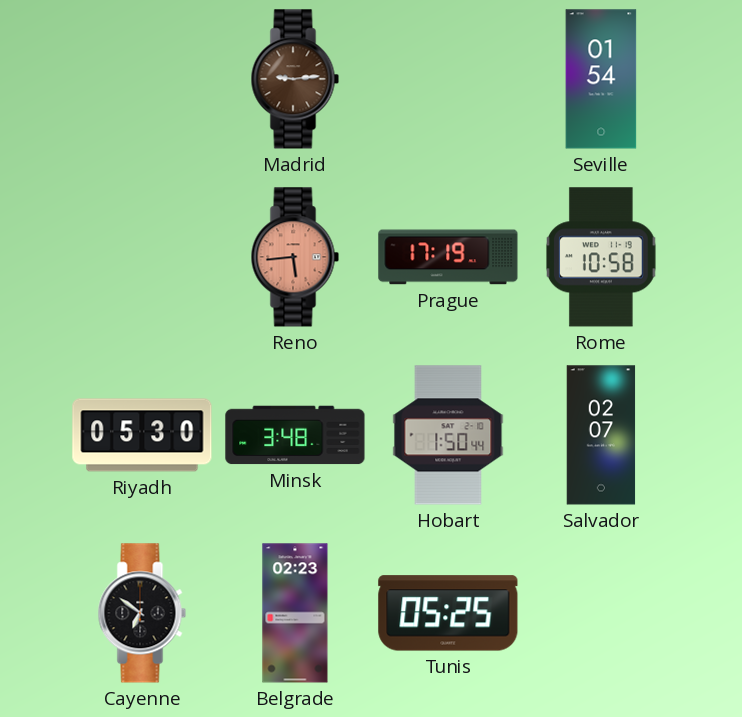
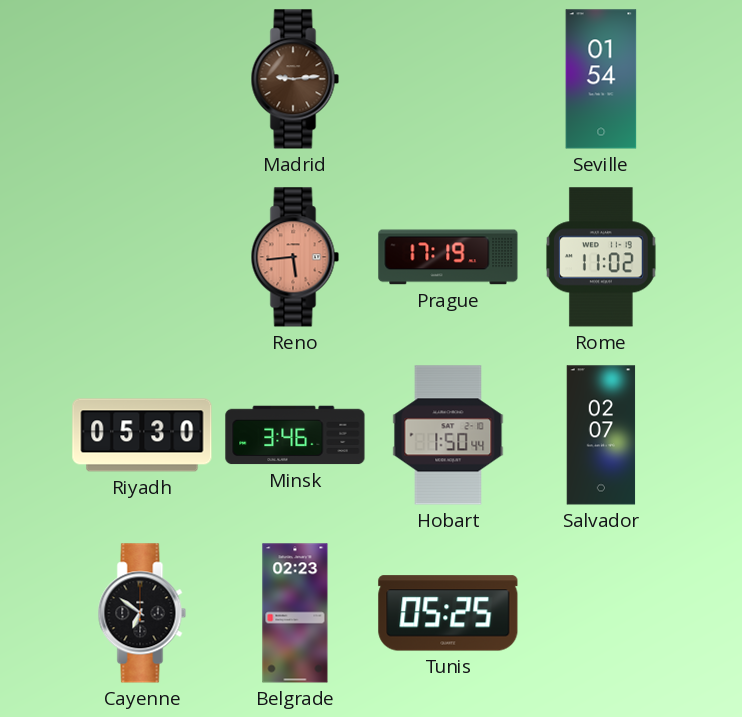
Rome: 10:58 -> 11:02
Minsk: 3:48 -> 3:46
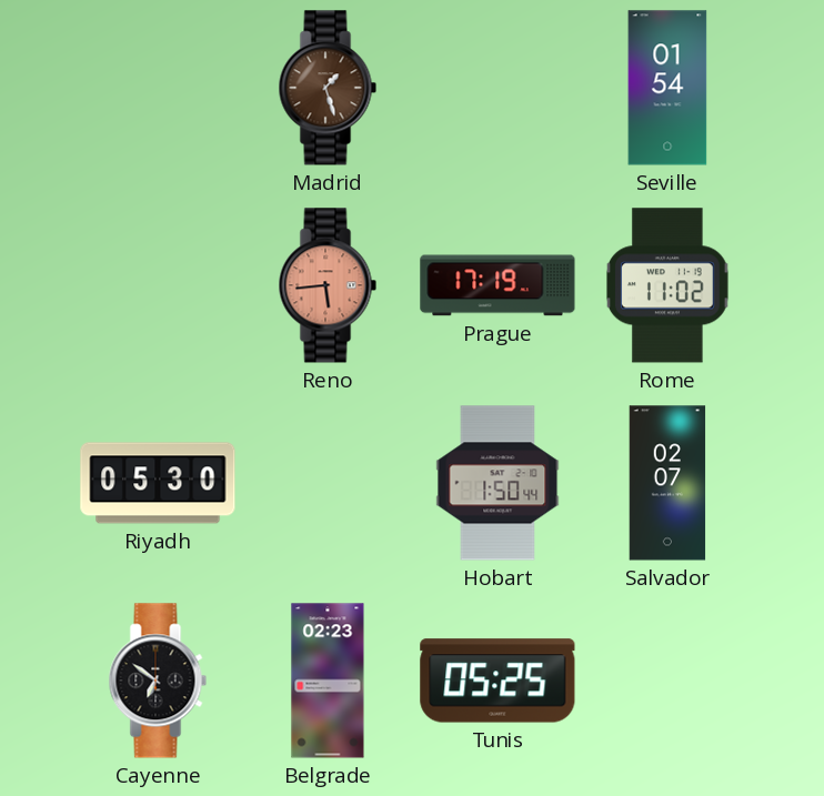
Madrid: 9:14 -> 1:27
Minsk: 3:46 -> none
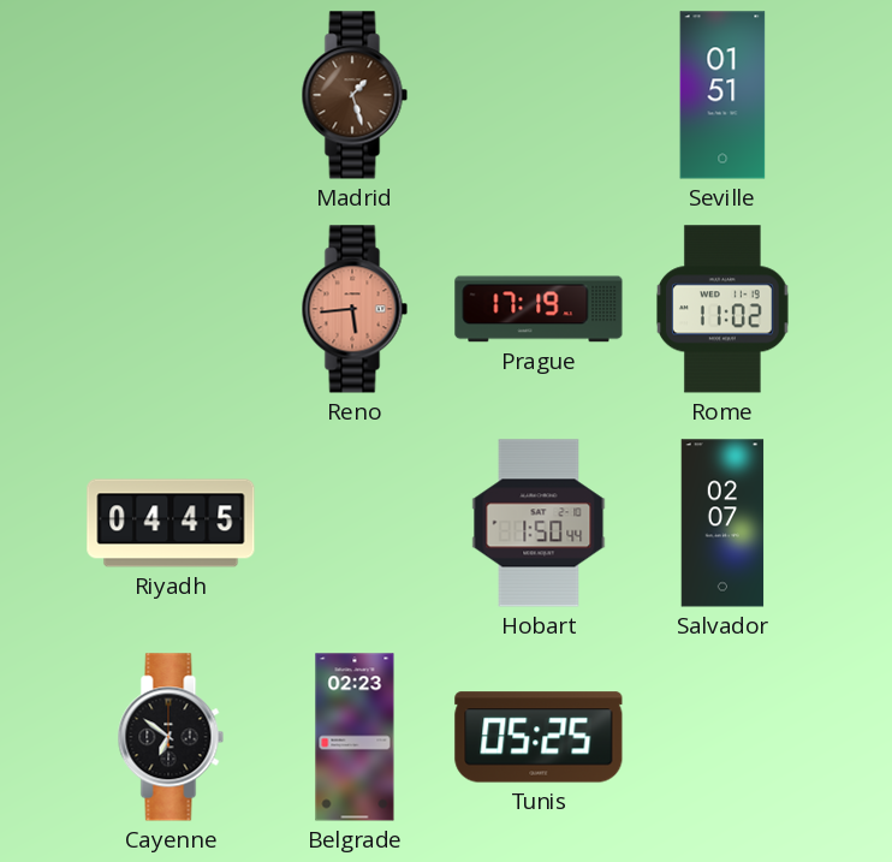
Seville: 01:54 -> 01:51
Riyadh: 05:30 -> 04:45
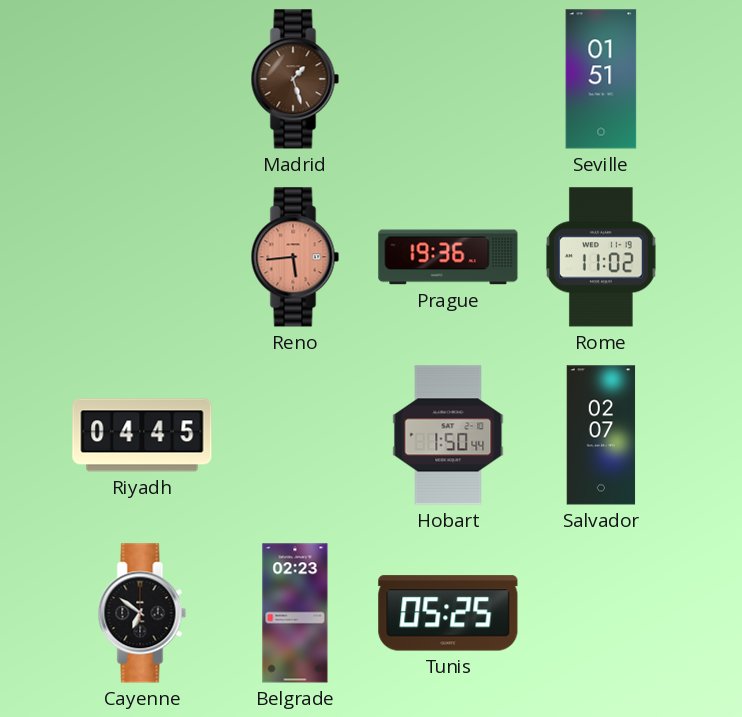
Prague: 17:19 -> 19:36
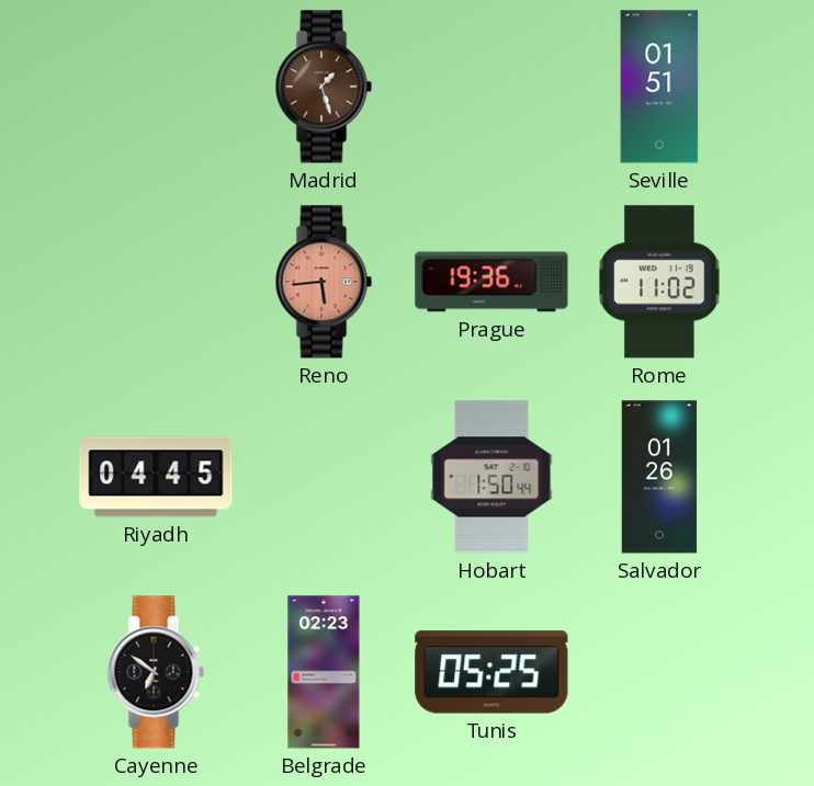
Salvador: 02:07 -> 01:26
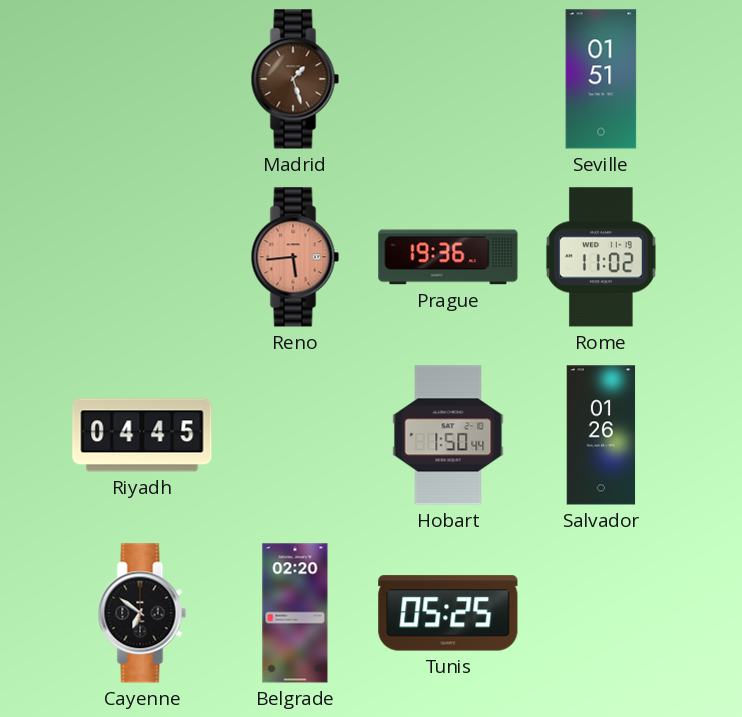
Belgrade: 02:23 -> 02:20
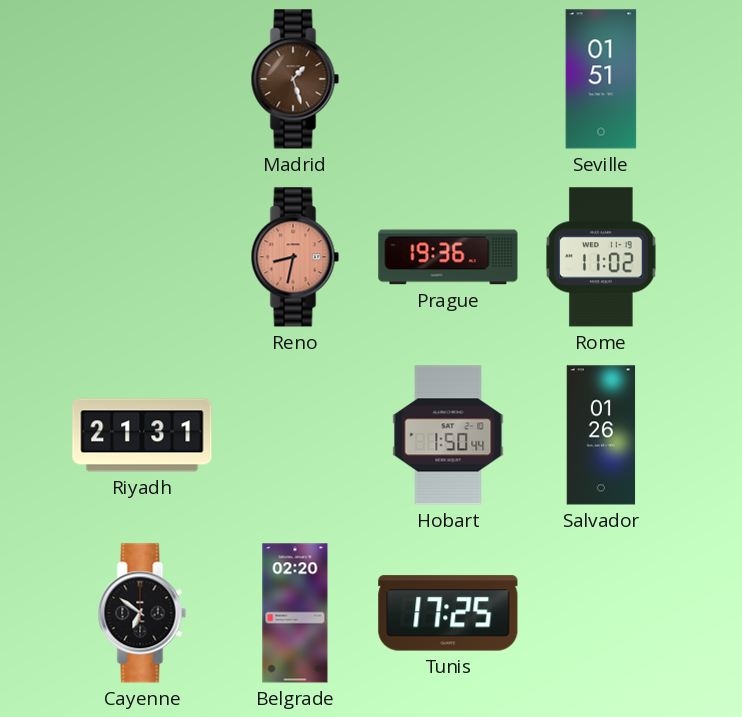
Reno: 5:44 -> 8:32
Riyadh: 04:45 -> 21:31
Tunis: 05:25 -> 17:25
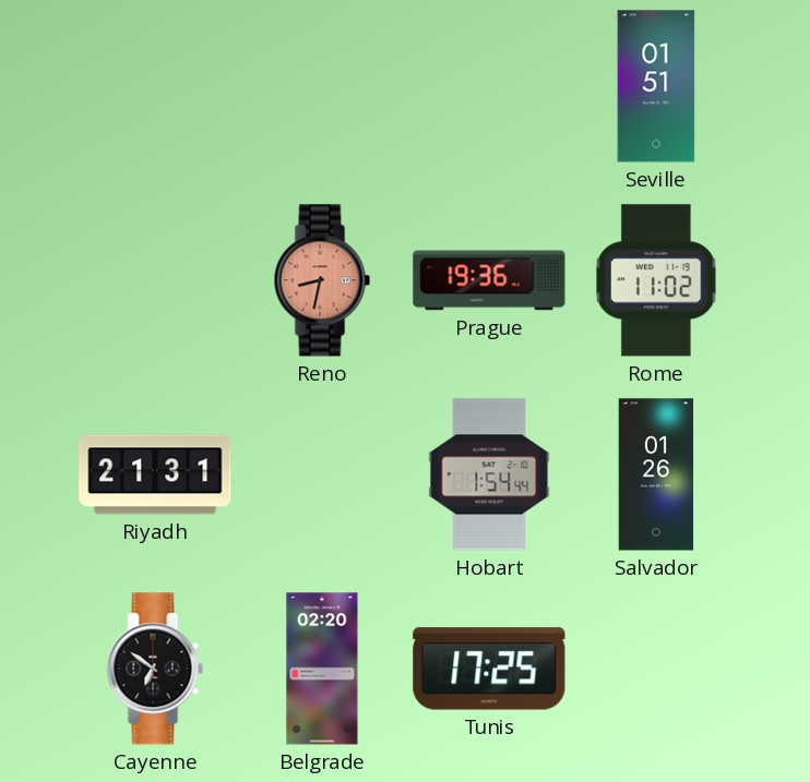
Madrid: 1:27 -> none
Hobart: 1:50 -> 1:54
